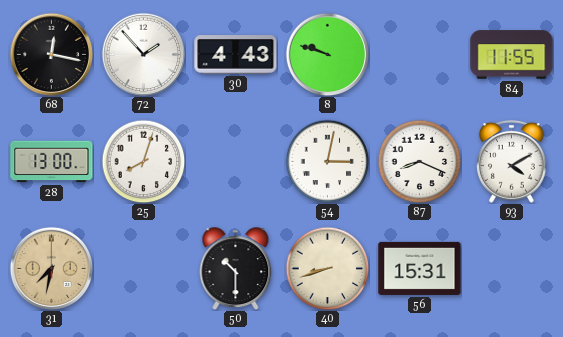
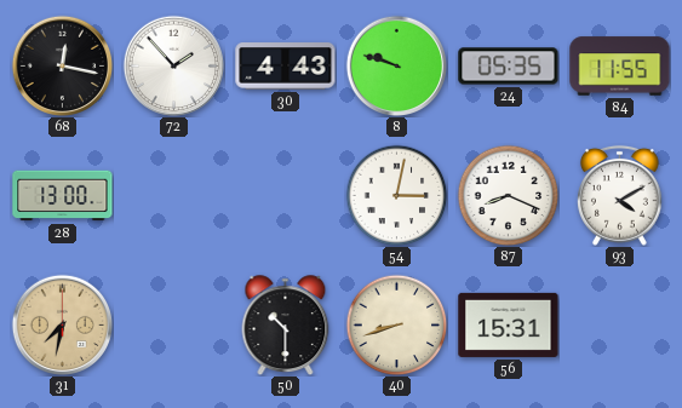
24: none -> 05:35
25: 8:03 -> none
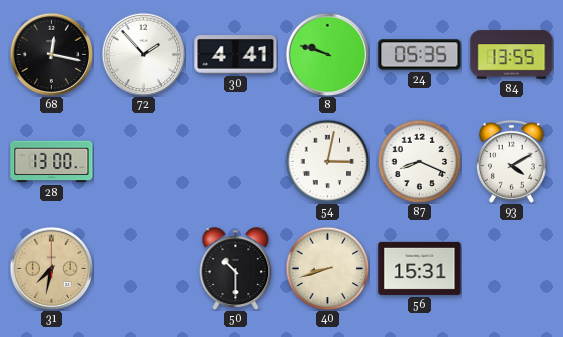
30: 4:43 -> 4:41
84: 11:55 -> 13:55
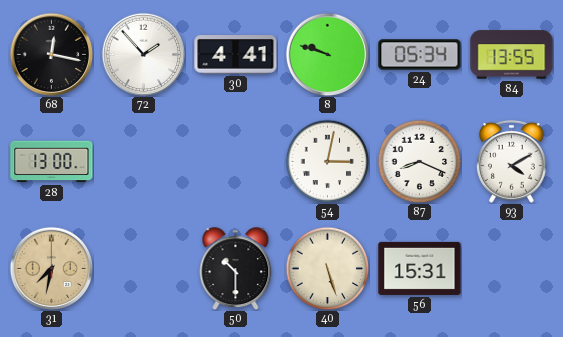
24: 05:35 -> 05:34
40: 8:42 -> 5:27
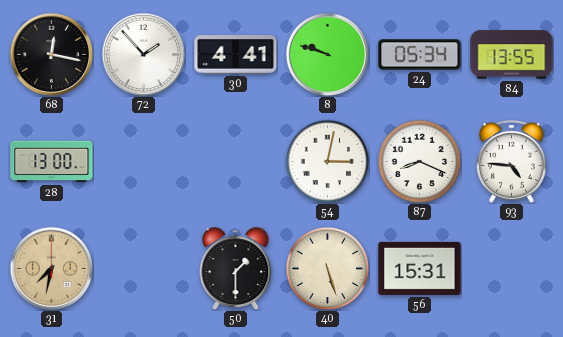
93: 4:10 -> 4:46
50: 10:30 -> 1:30
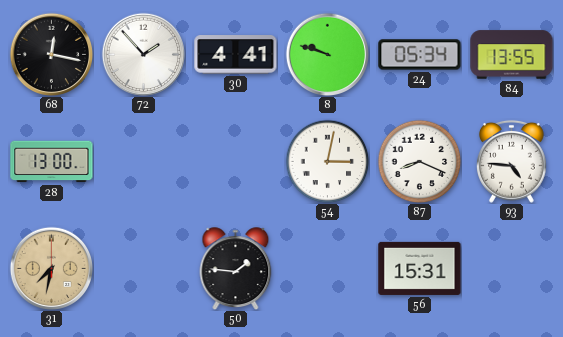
50: 1:30 -> 1:46
40: 5:27 -> none
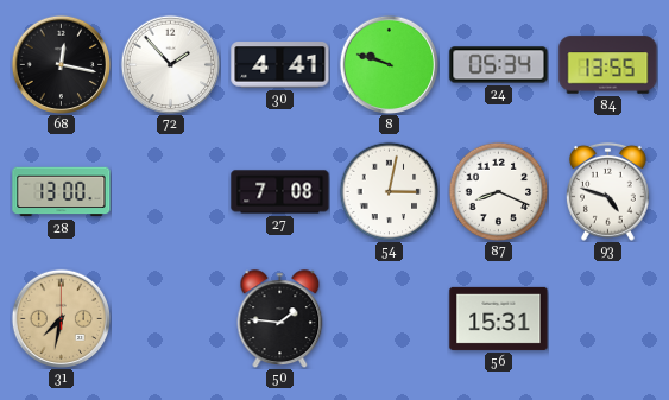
27: none -> 7:08
93: 4:46 -> 4:48
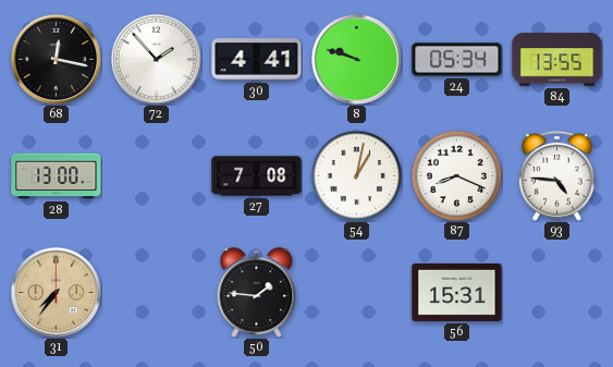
54: 3:02 -> 1:02
93: 4:48 -> 4:46
31: 7:32 -> 7:36
